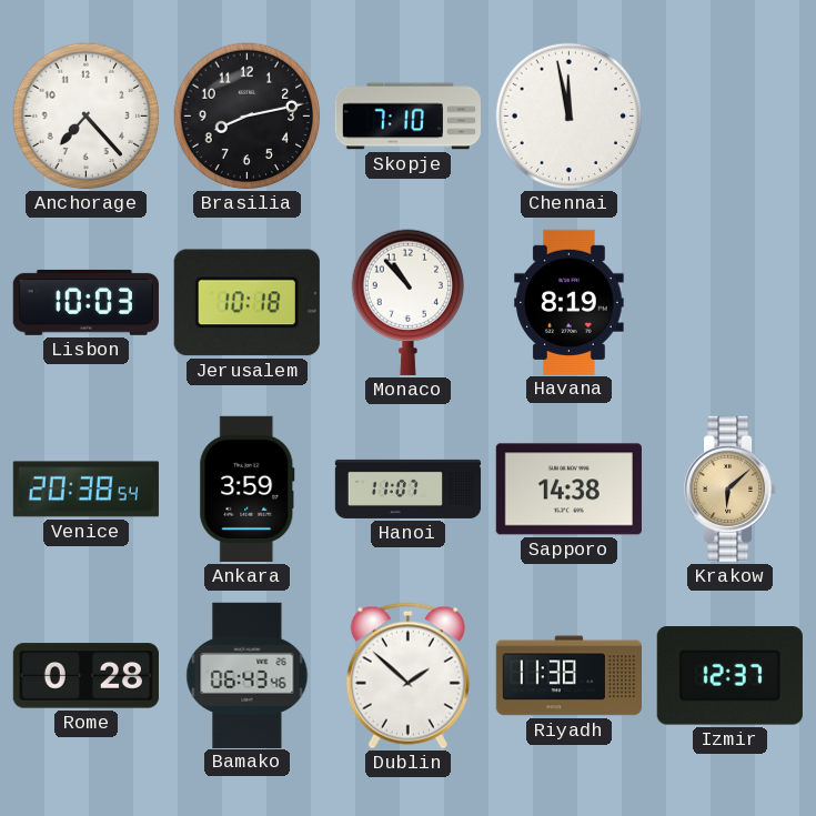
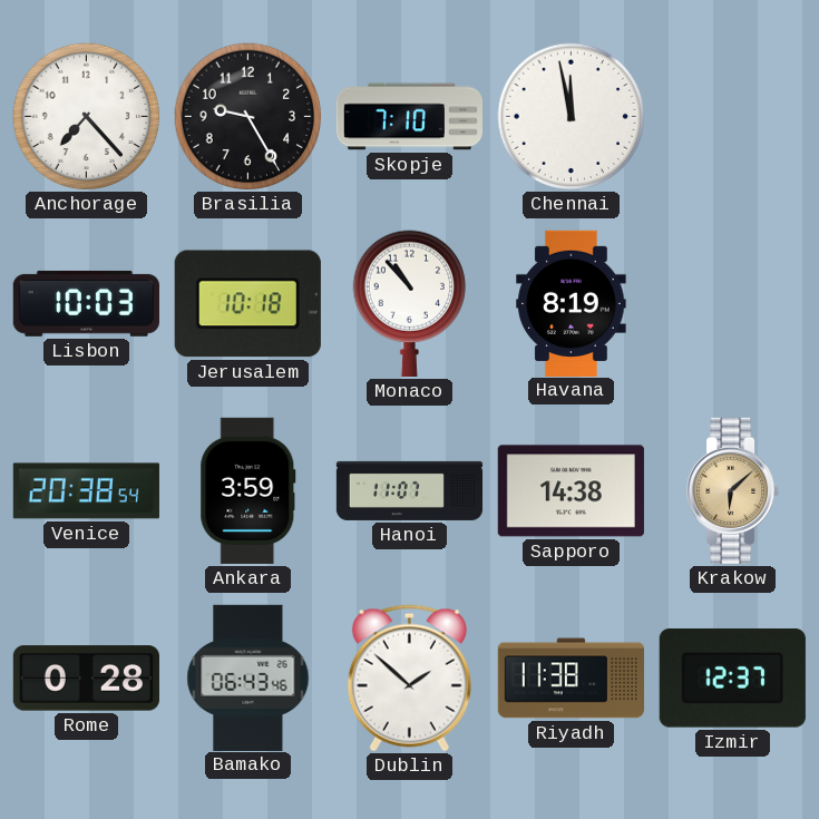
Brasilia: 8:13 -> 9:25
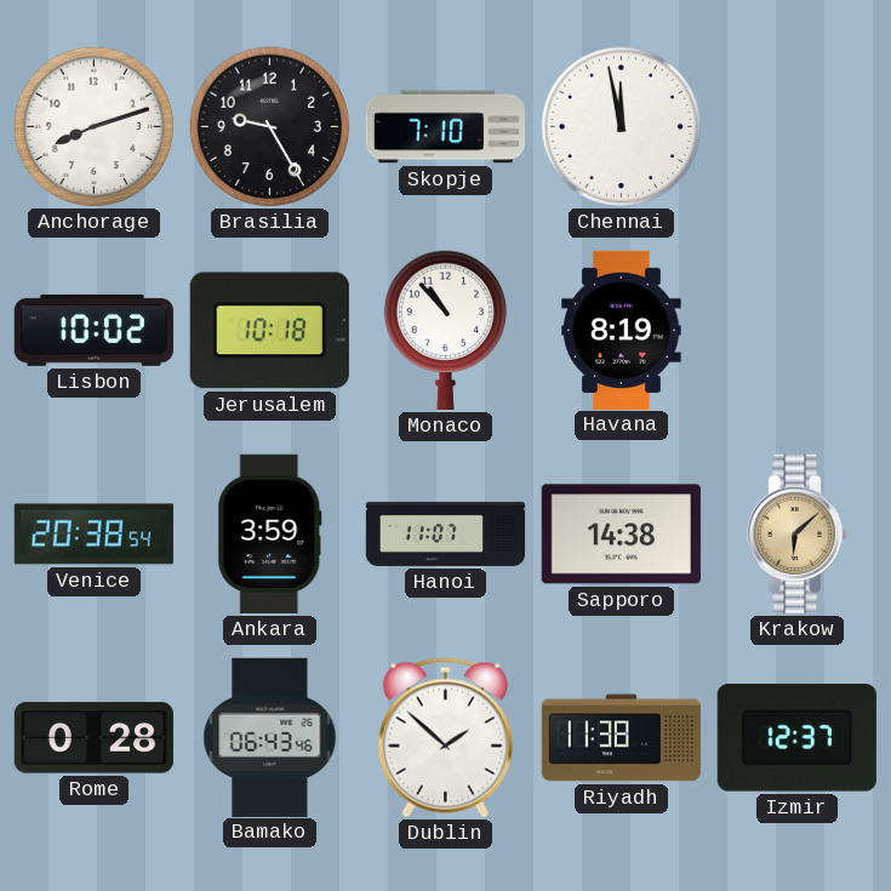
Anchorage: 7:23 -> 8:12
Lisbon: 10:03 -> 10:02
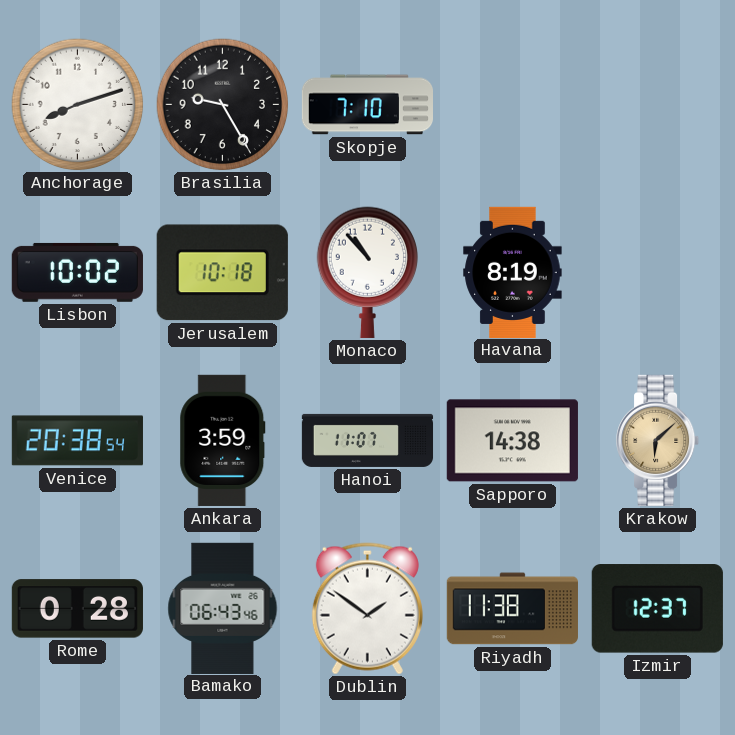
Chennai: 11:58 -> none
Dublin: 1:52 -> 1:51
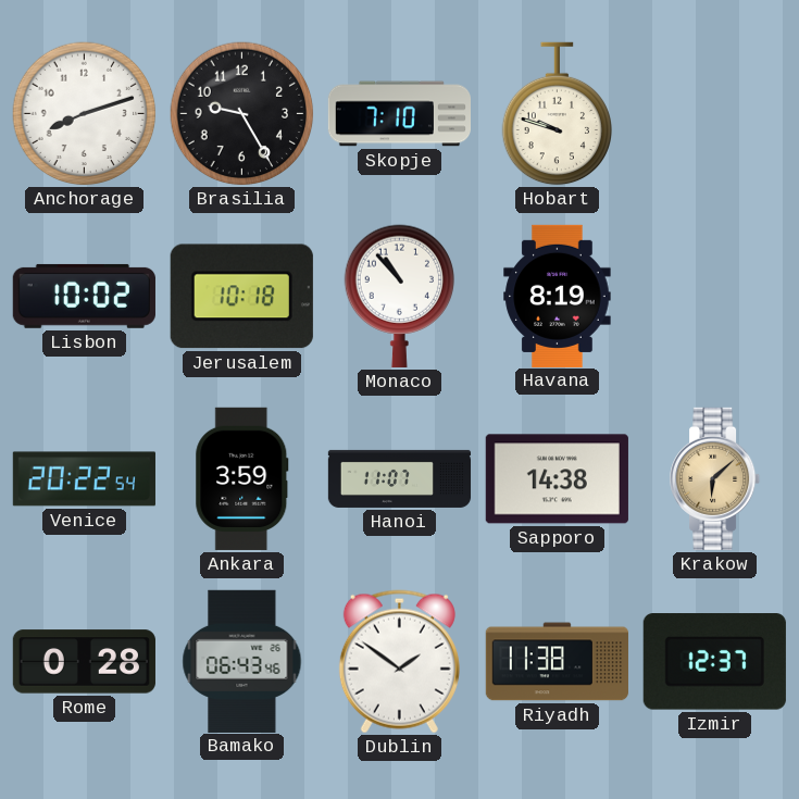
Hobart: none -> 9:48
Venice: 20:38 -> 20:22
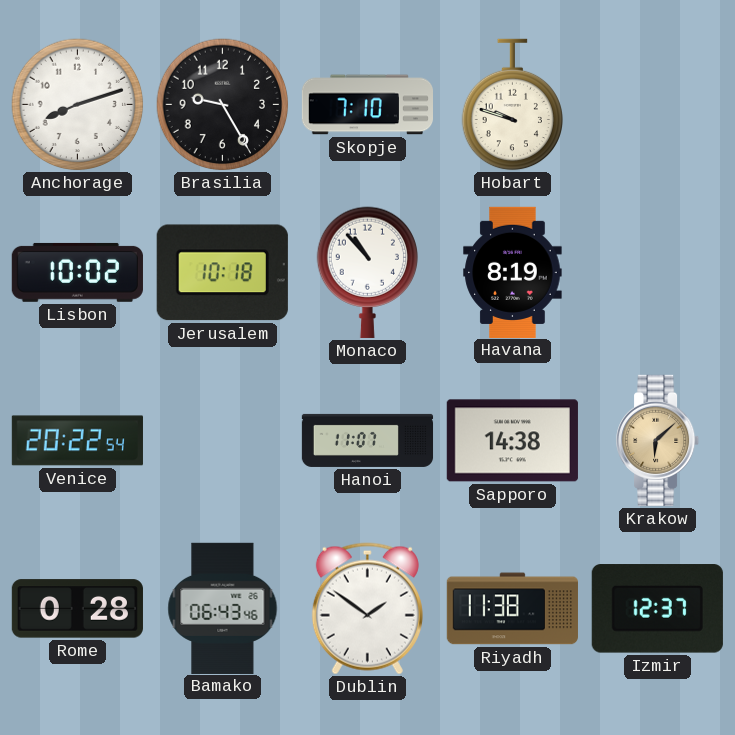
Ankara: 3:59 -> none
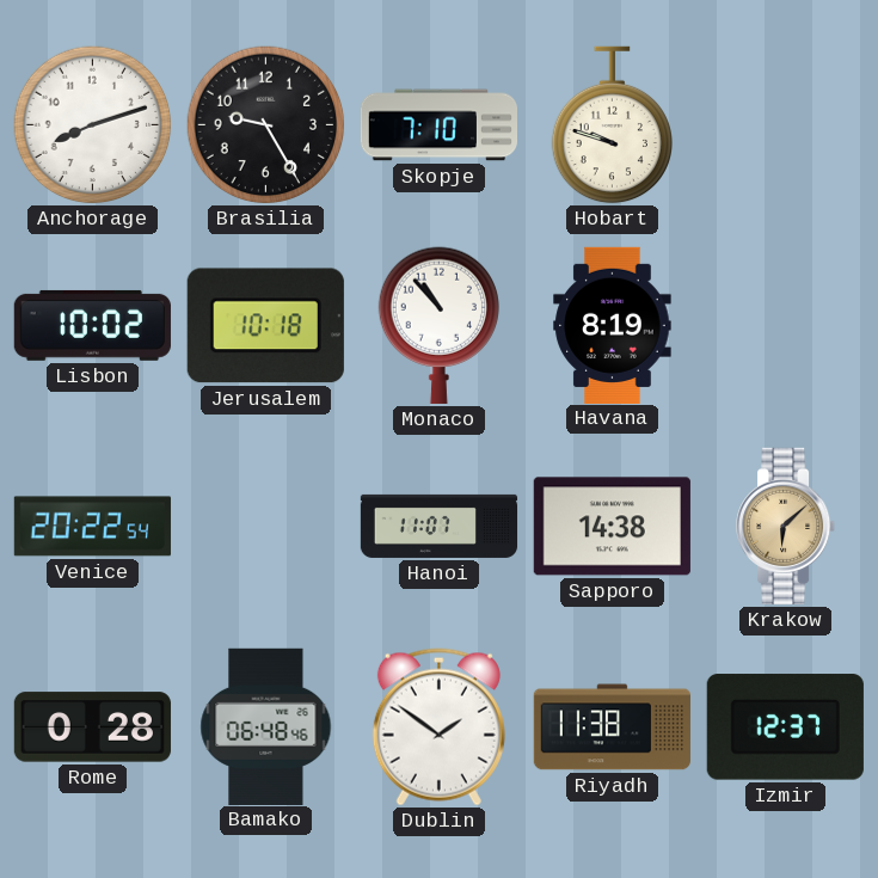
Bamako: 06:43 -> 06:48
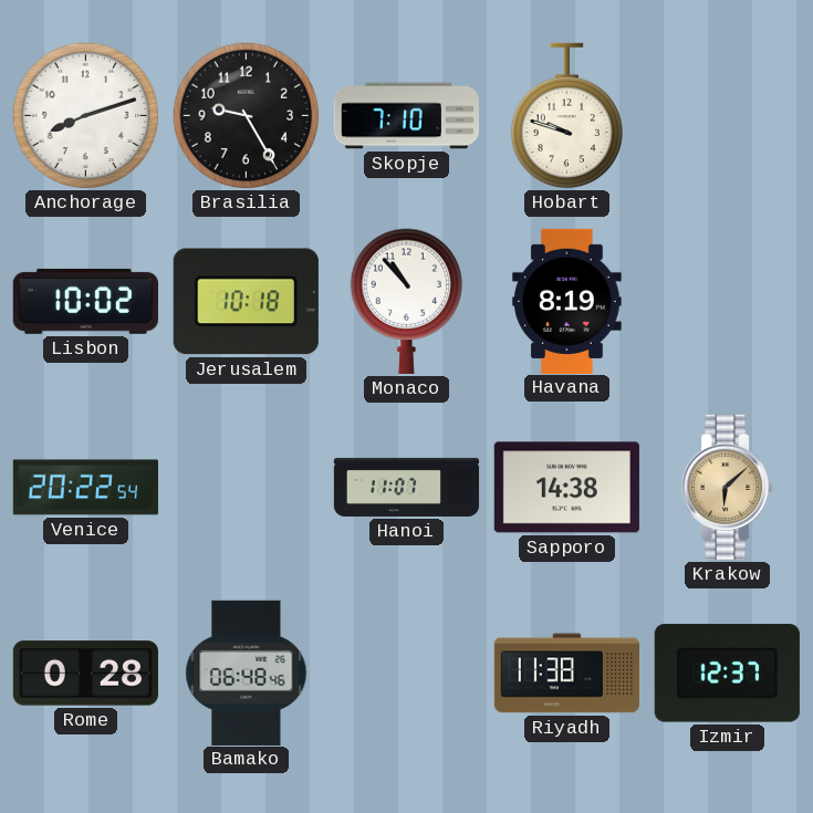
Dublin: 1:51 -> none
